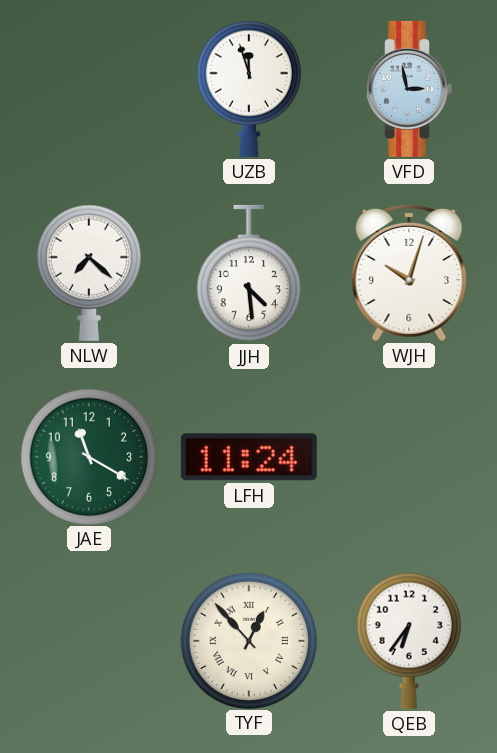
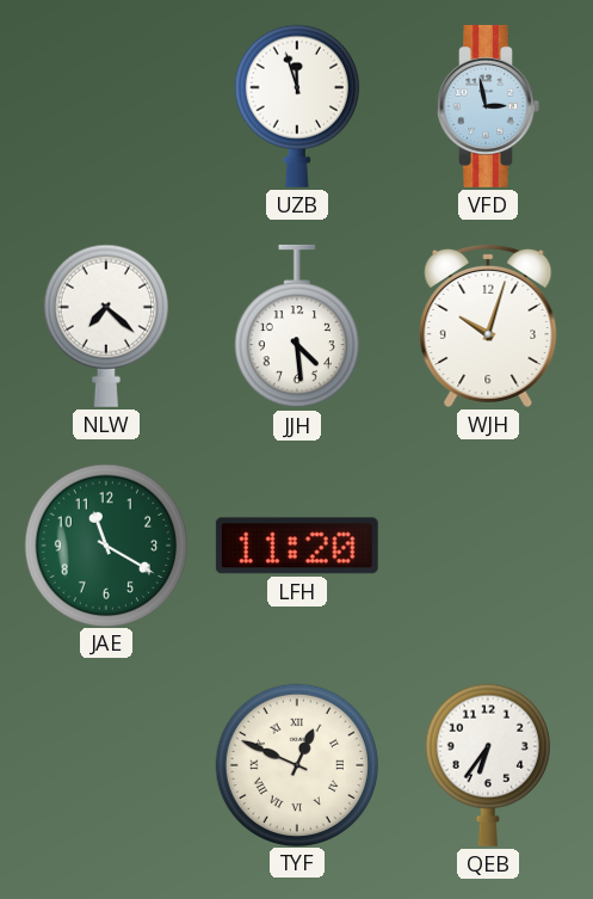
LFH: 11:24 -> 11:20
TYF: 12:53 -> 12:49
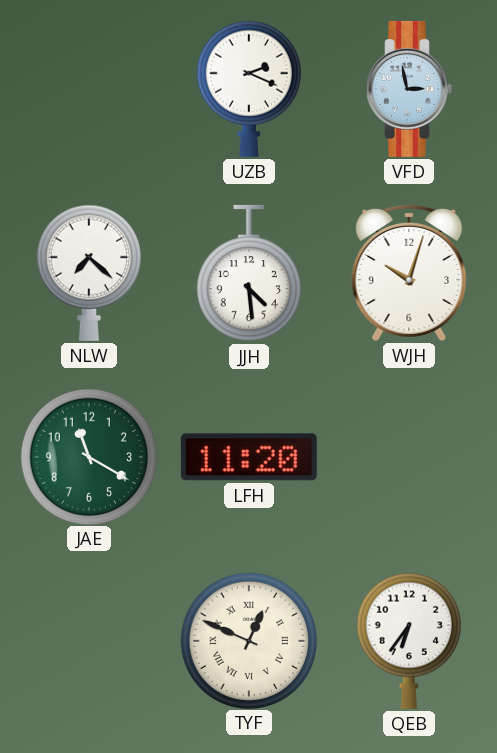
UZB: 11:57 -> 2:19
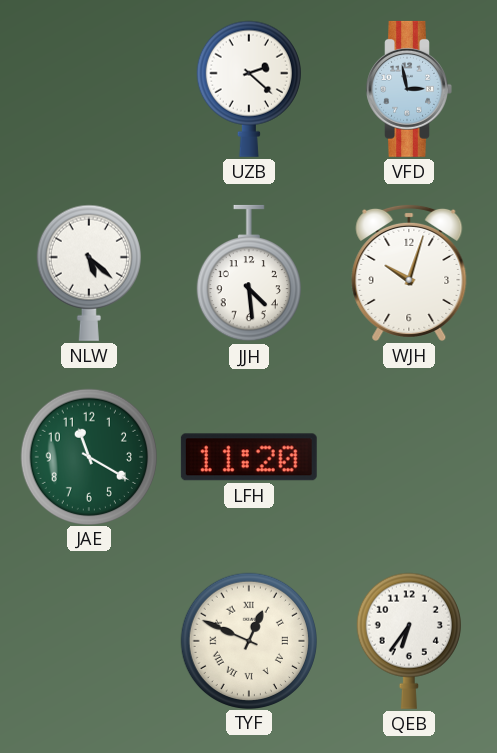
UZB: 2:19 -> 2:22
NLW: 7:22 -> 5:22
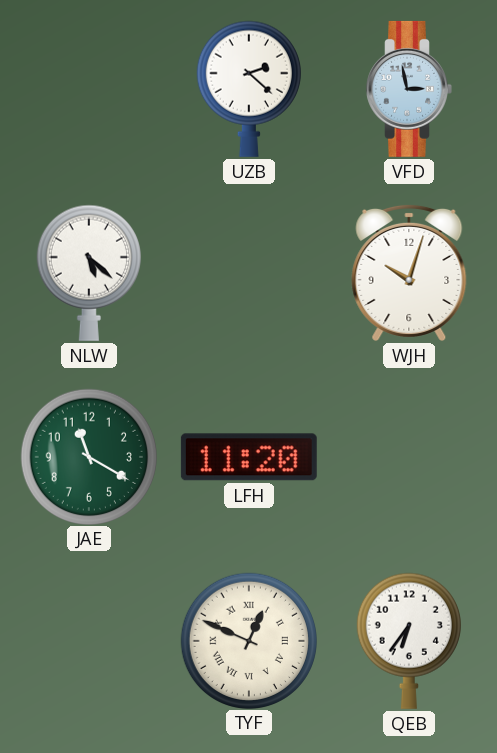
JJH: 4:29 -> none
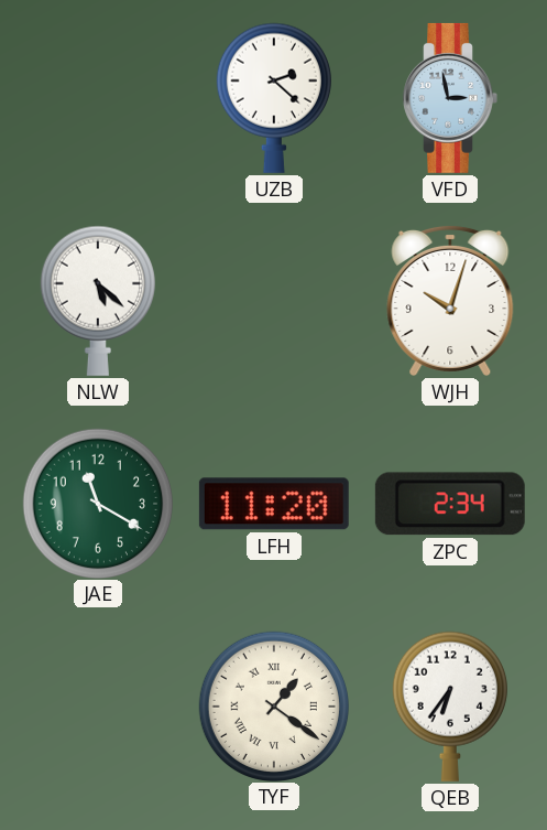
ZPC: none -> 2:34
TYF: 12:49 -> 1:21
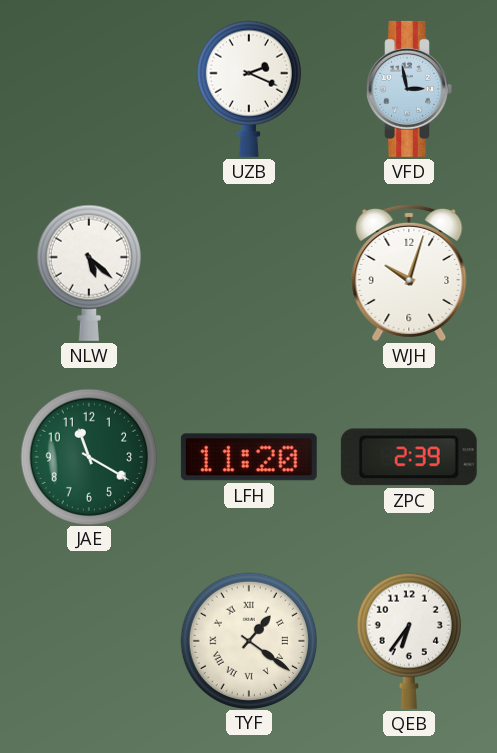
UZB: 2:22 -> 2:19
ZPC: 2:34 -> 2:39
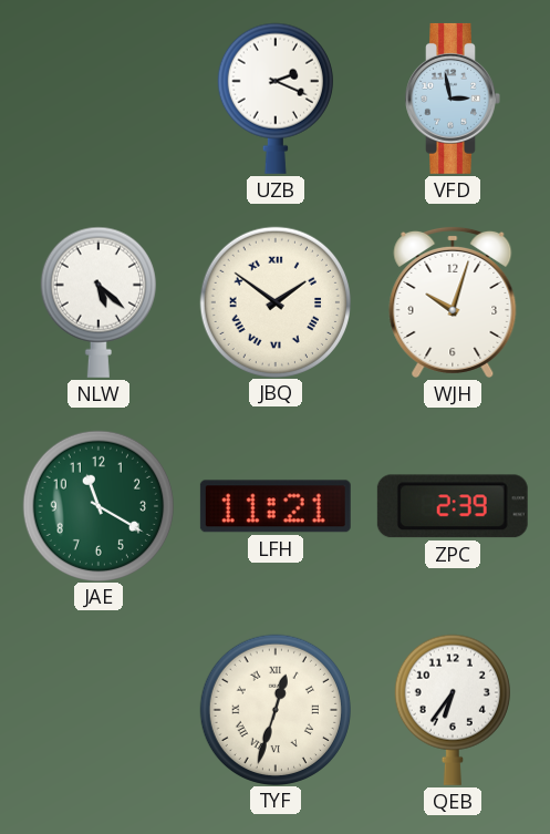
JBQ: none -> 1:51
LFH: 11:20 -> 11:21
TYF: 1:21 -> 12:33
